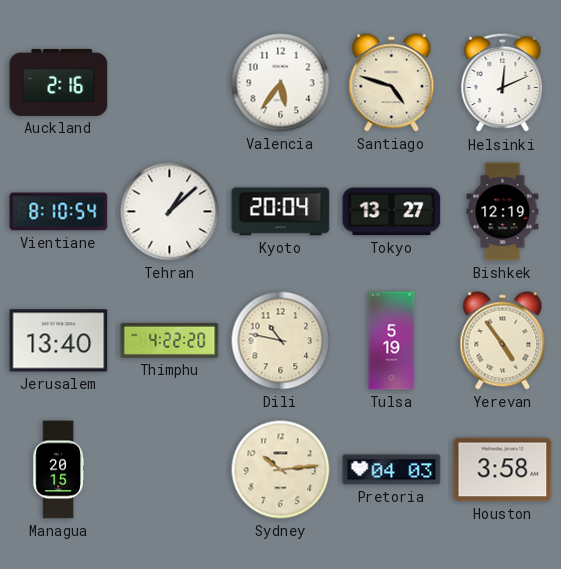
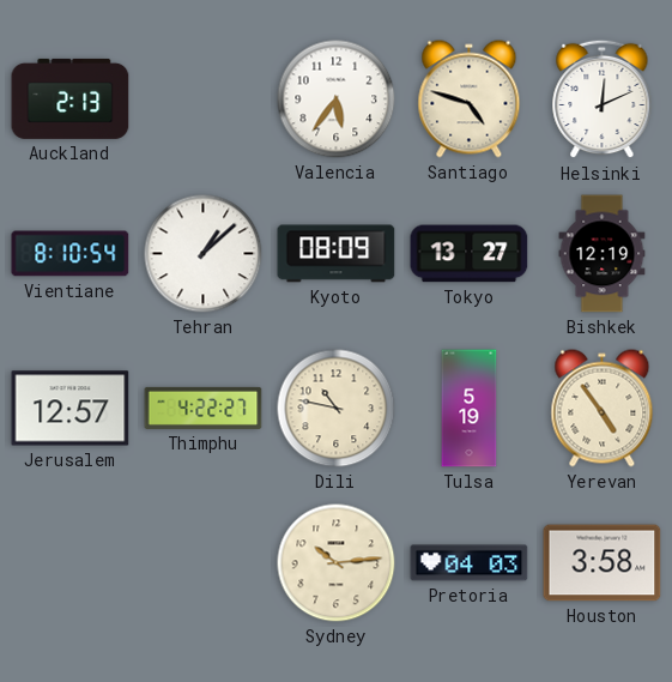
Auckland: 2:16 -> 2:13
Kyoto: 20:04 -> 08:09
Jerusalem: 13:40 -> 12:57
Thimphu: 4:22:20 -> 4:22:27
Managua: 20:15 -> none
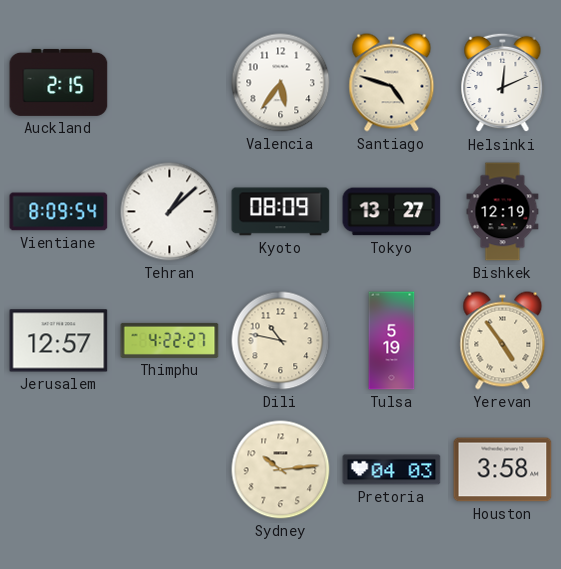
Auckland: 2:13 -> 2:15
Vientiane: 8:10 -> 8:09
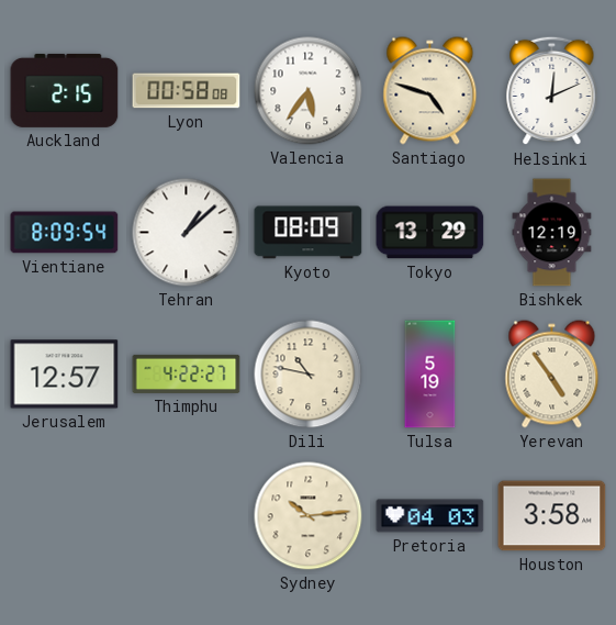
Lyon: none -> 00:58
Tokyo: 13:27 -> 13:29
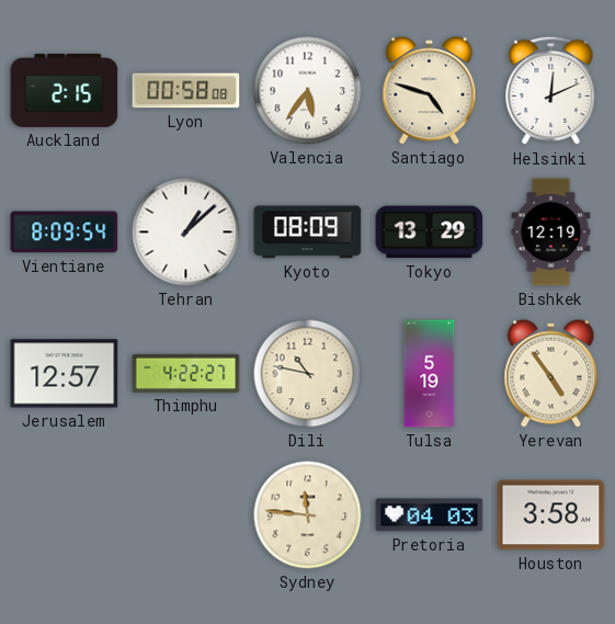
Sydney: 10:14 -> 11:46
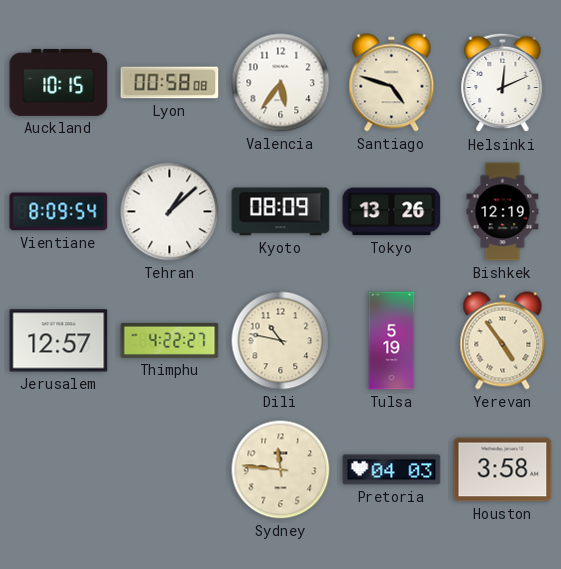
Auckland: 2:15 -> 10:15
Tokyo: 13:29 -> 13:26
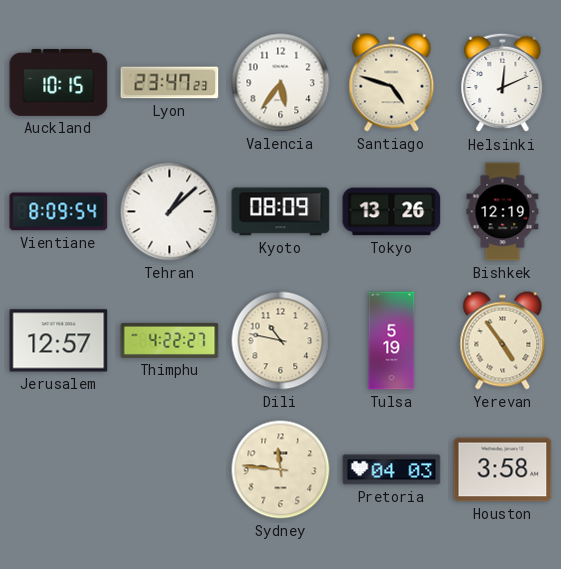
Lyon: 00:58 -> 23:47
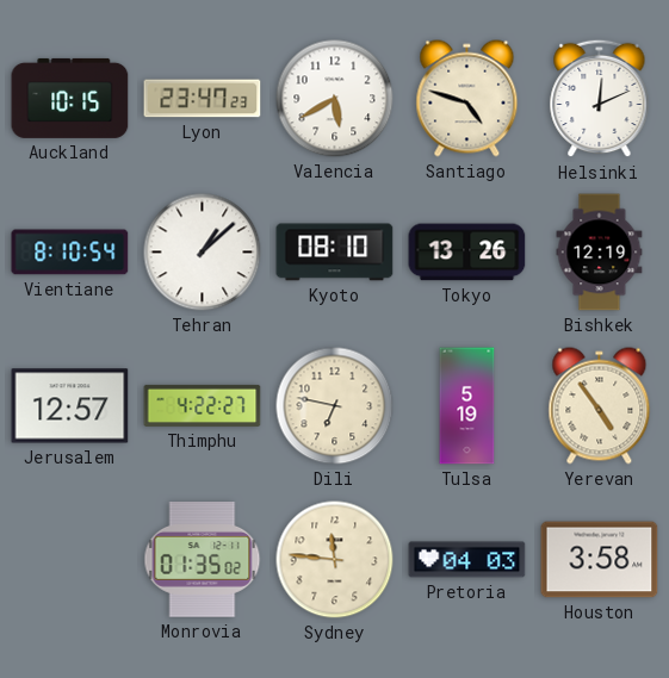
Valencia: 5:36 -> 5:40
Vientiane: 8:09 -> 8:10
Kyoto: 08:09 -> 08:10
Dili: 10:47 -> 6:47
Monrovia: none -> 01:35
